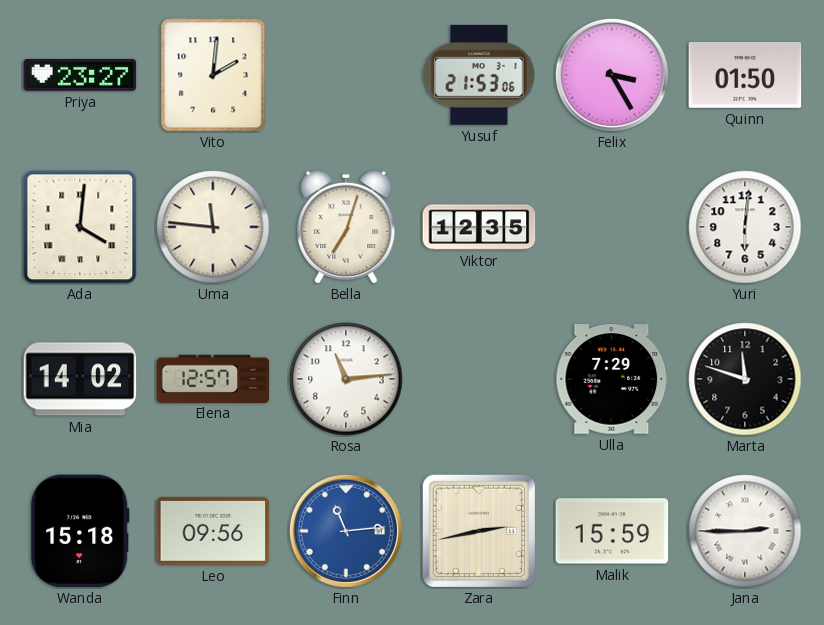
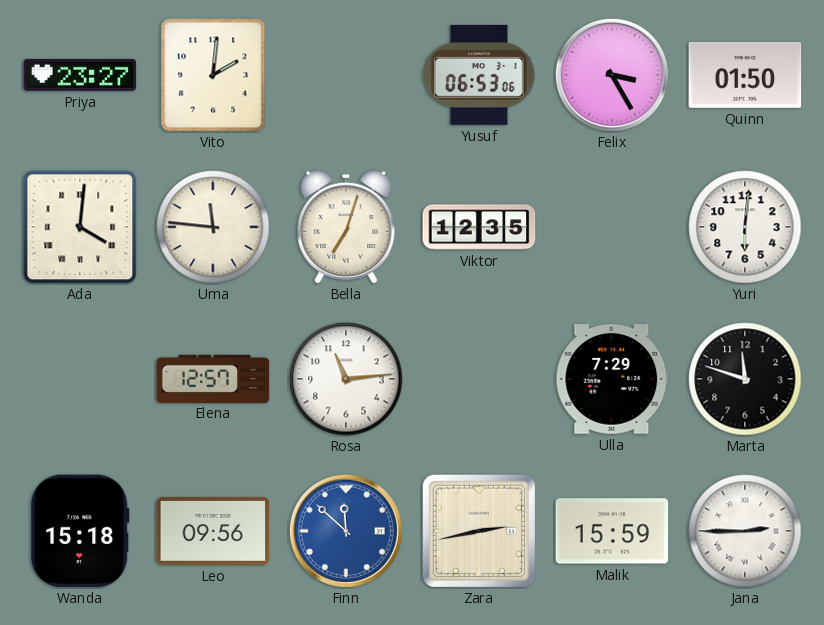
Yusuf: 21:53 -> 06:53
Mia: 14:02 -> none
Finn: 11:14 -> 11:52
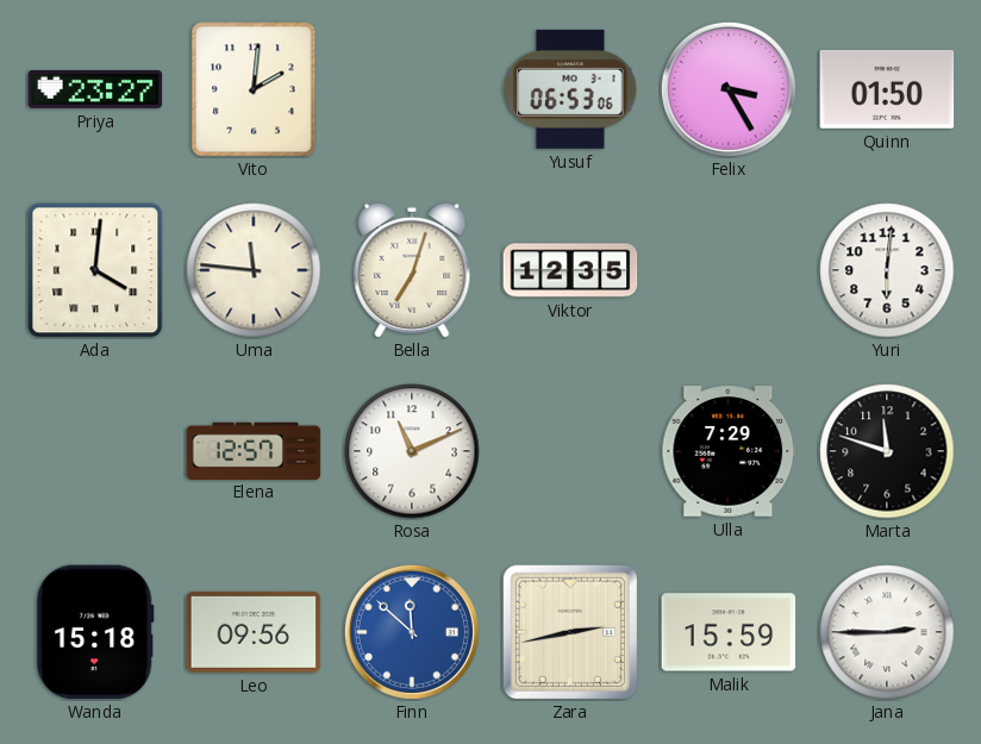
Rosa: 11:14 -> 11:11
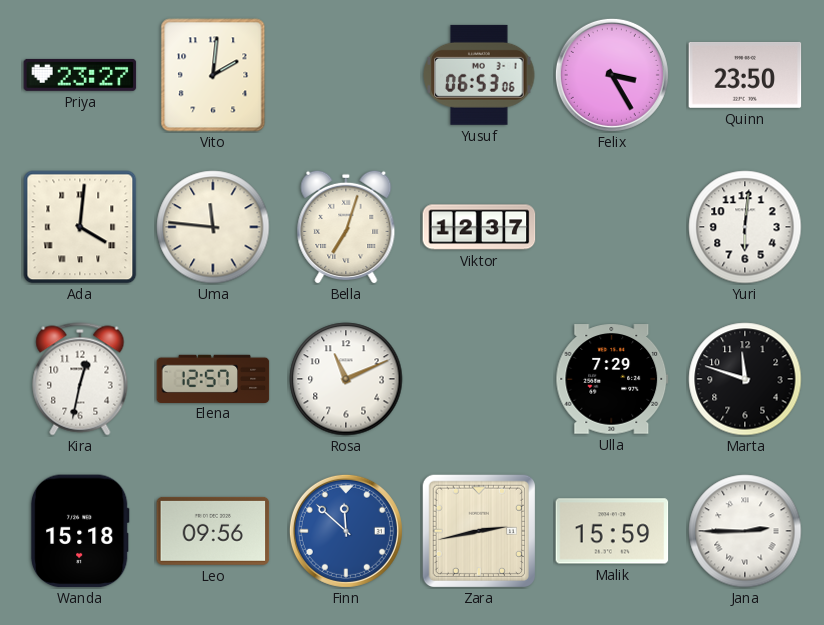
Quinn: 01:50 -> 23:50
Viktor: 12:35 -> 12:37
Kira: none -> 12:32
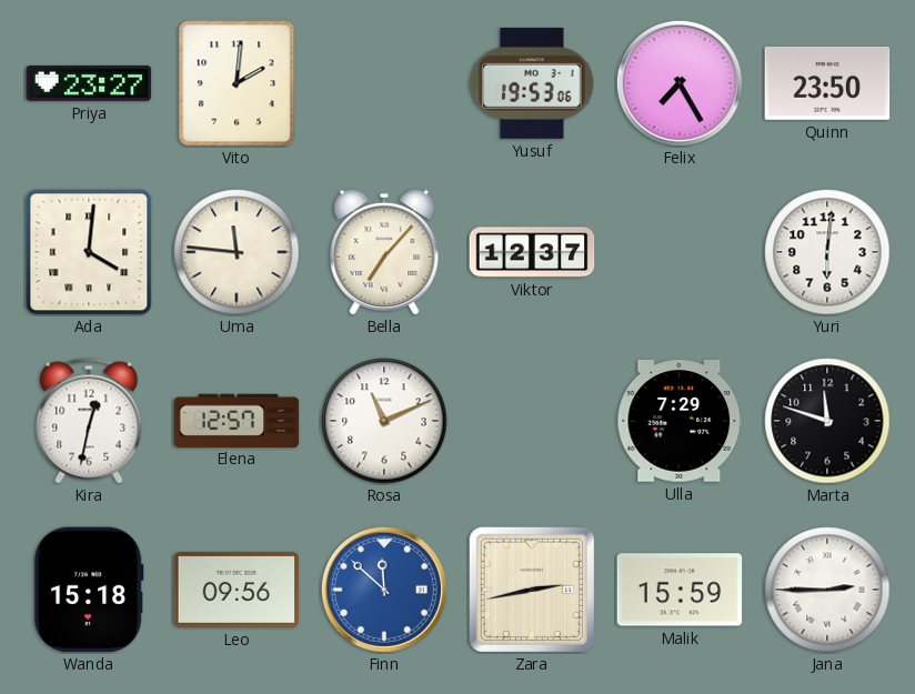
Yusuf: 06:53 -> 19:53
Felix: 3:25 -> 7:25
Bella: 7:03 -> 7:07
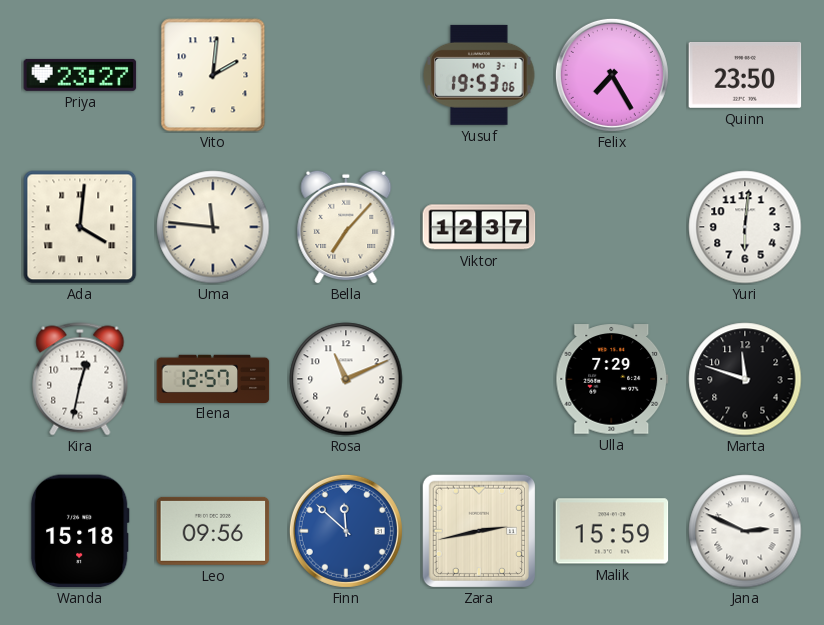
Jana: 2:45 -> 2:49
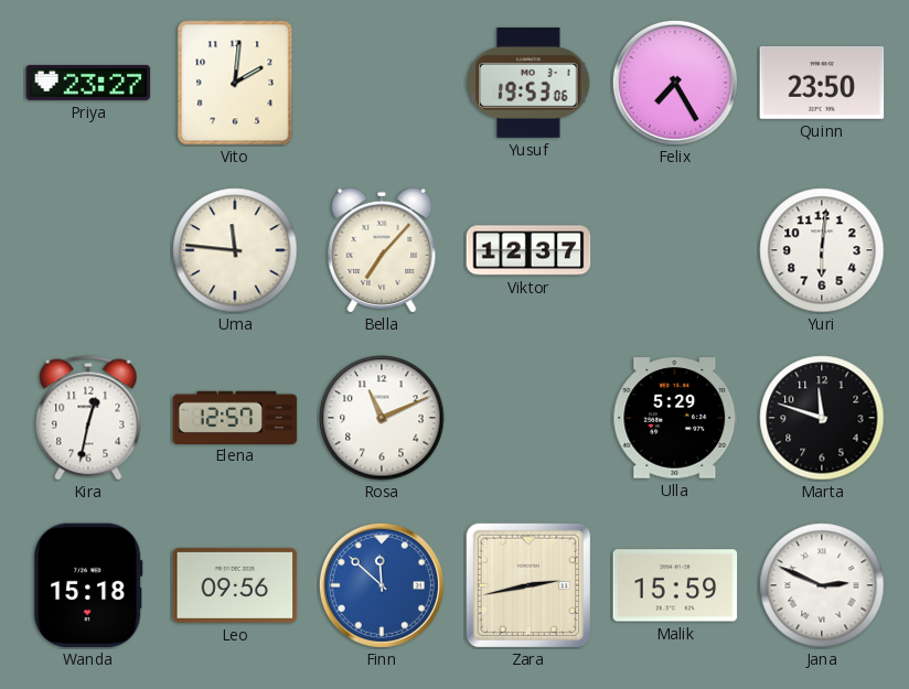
Ada: 4:01 -> none
Ulla: 7:29 -> 5:29
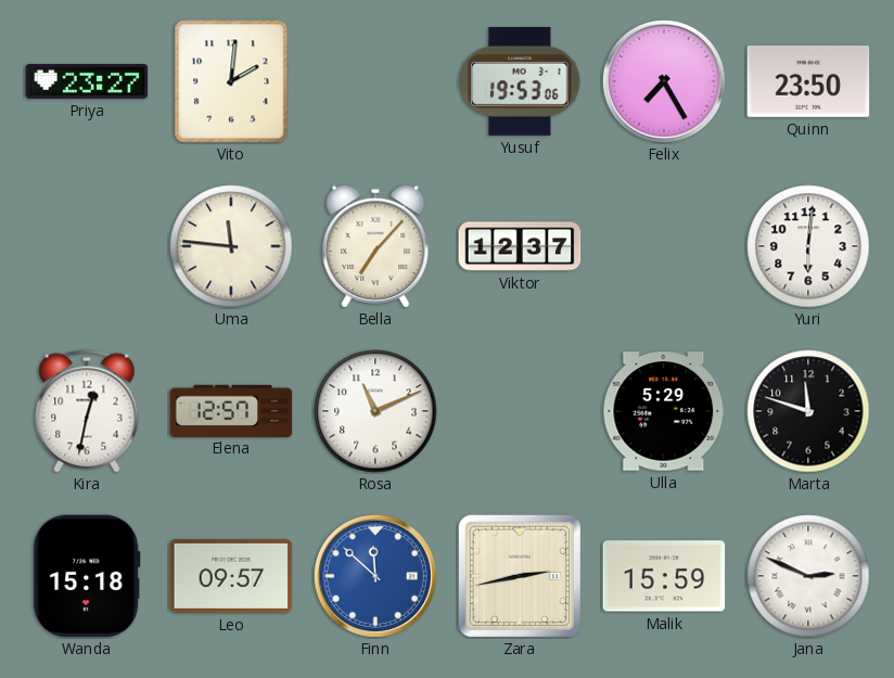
Leo: 09:56 -> 09:57
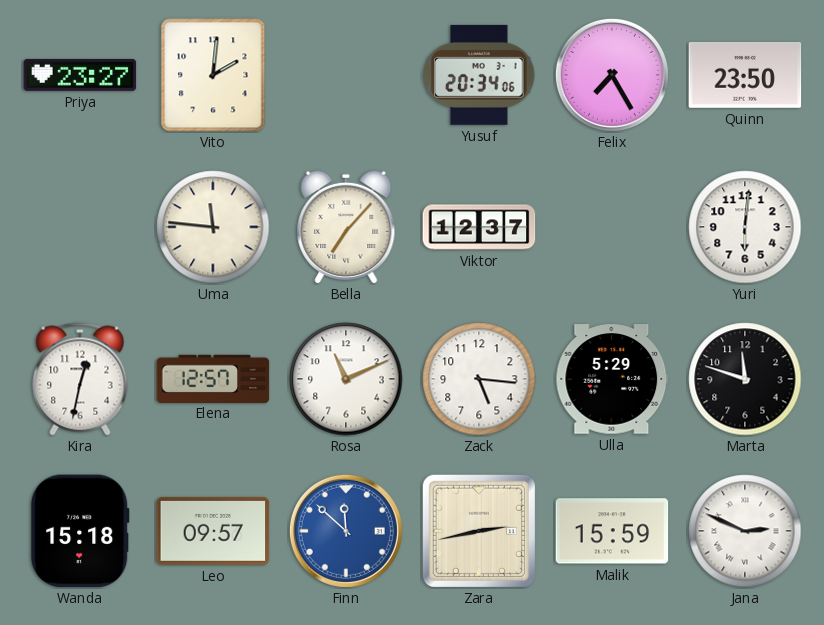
Yusuf: 19:53 -> 20:34
Zack: none -> 5:16
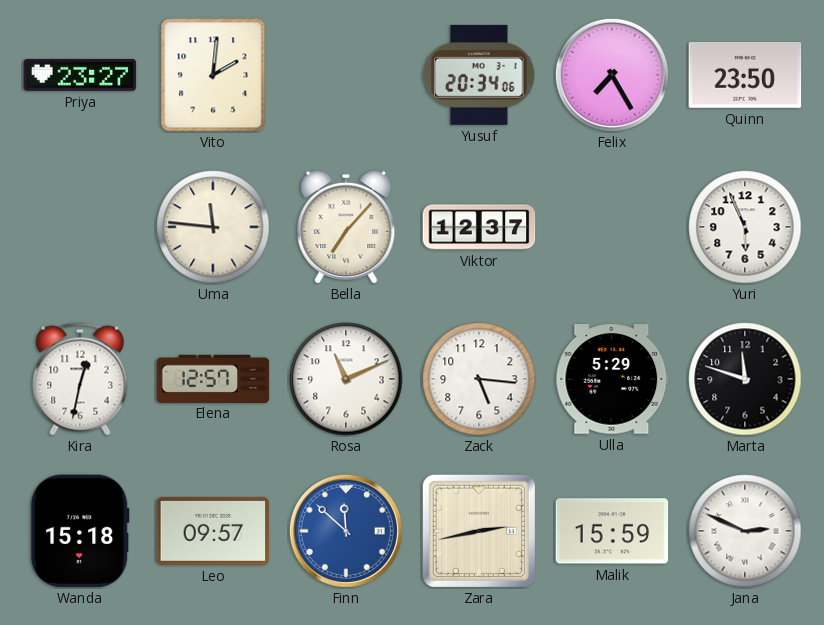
Yuri: 6:01 -> 5:56
